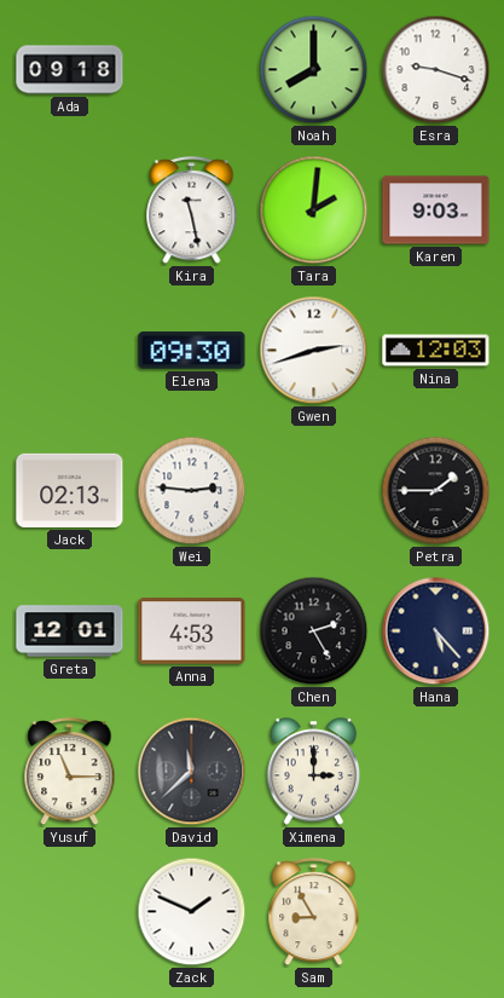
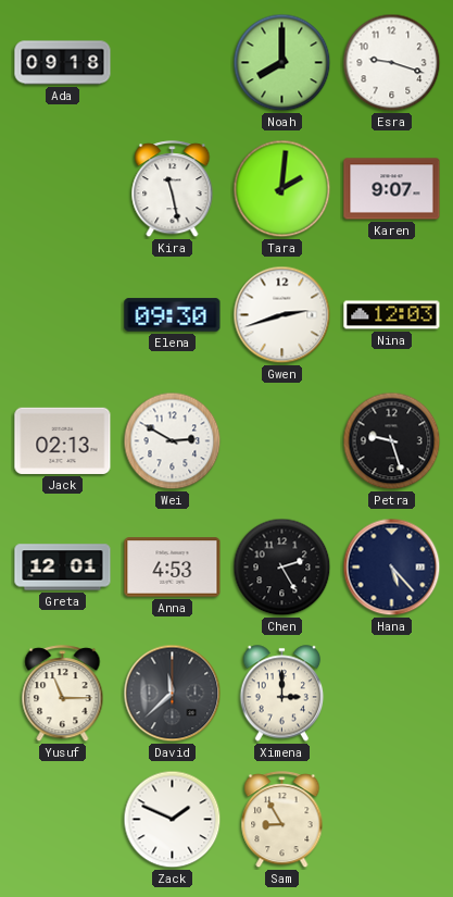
Karen: 9:03 -> 9:07
Wei: 2:46 -> 2:50
Petra: 1:45 -> 9:27
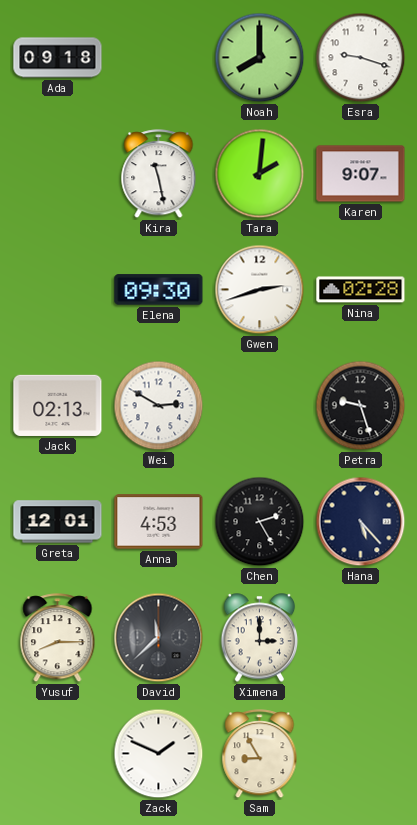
Nina: 12:03 -> 02:28
Yusuf: 11:15 -> 8:15
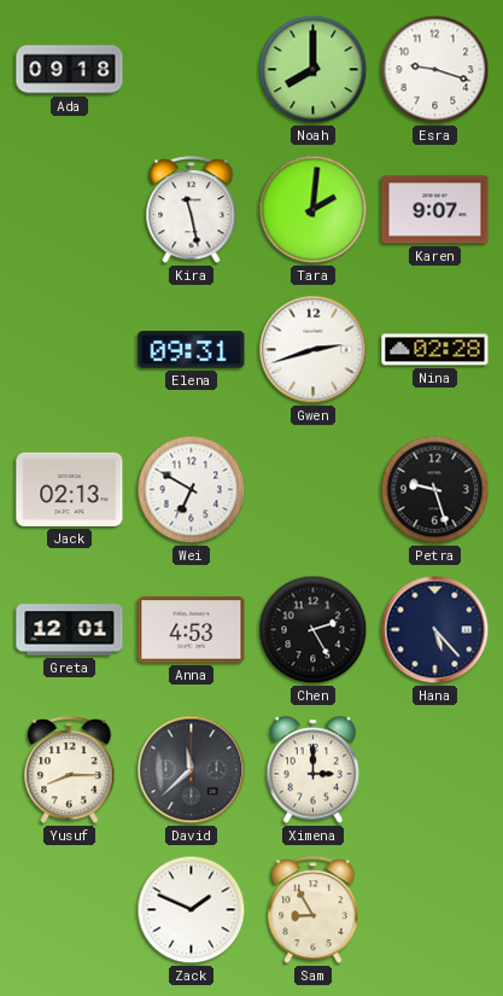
Elena: 09:30 -> 09:31
Wei: 2:50 -> 6:50
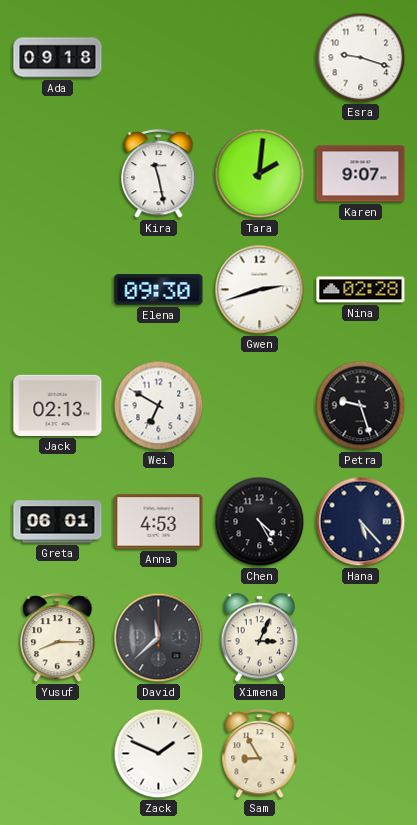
Noah: 8:00 -> none
Elena: 09:31 -> 09:30
Greta: 12:01 -> 06:01
Chen: 2:25 -> 4:25
Ximena: 3:00 -> 3:04
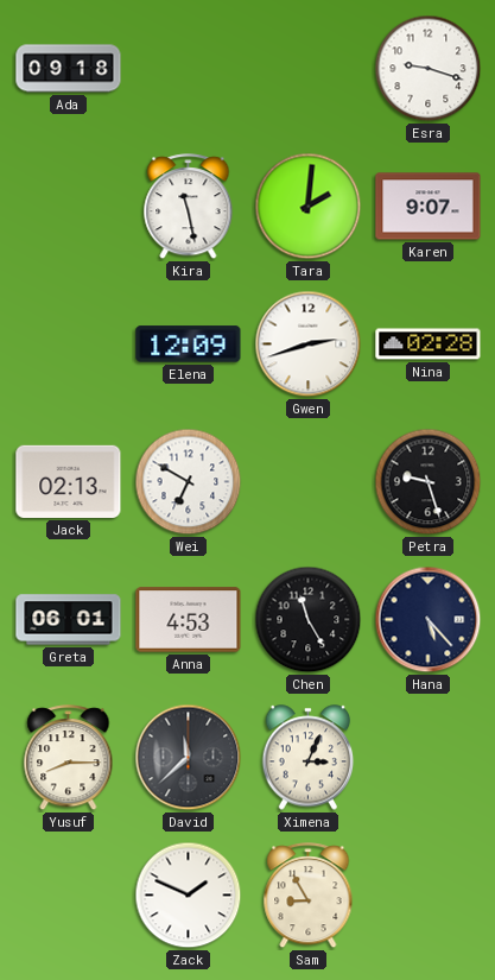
Elena: 09:30 -> 12:09
Chen: 4:25 -> 11:25
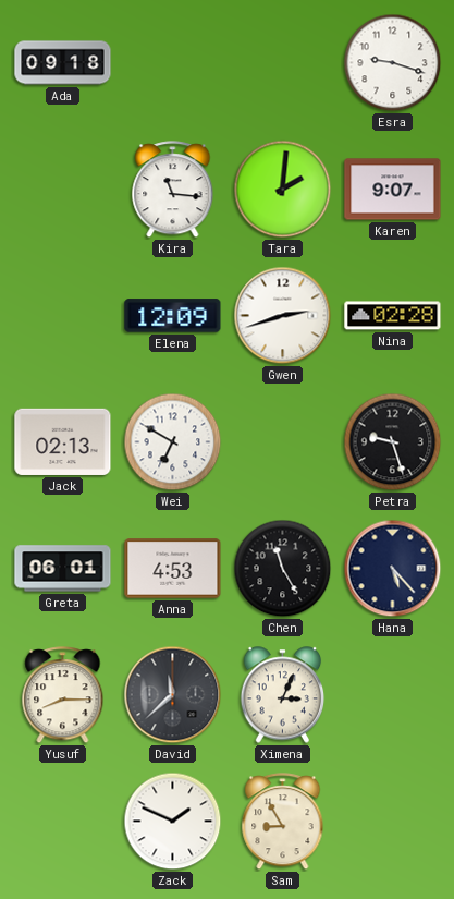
Kira: 11:28 -> 11:16
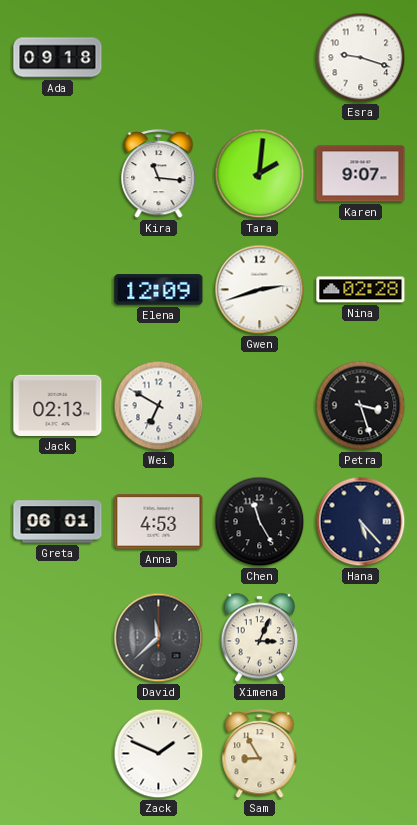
Petra: 9:27 -> 3:27
Yusuf: 8:15 -> none
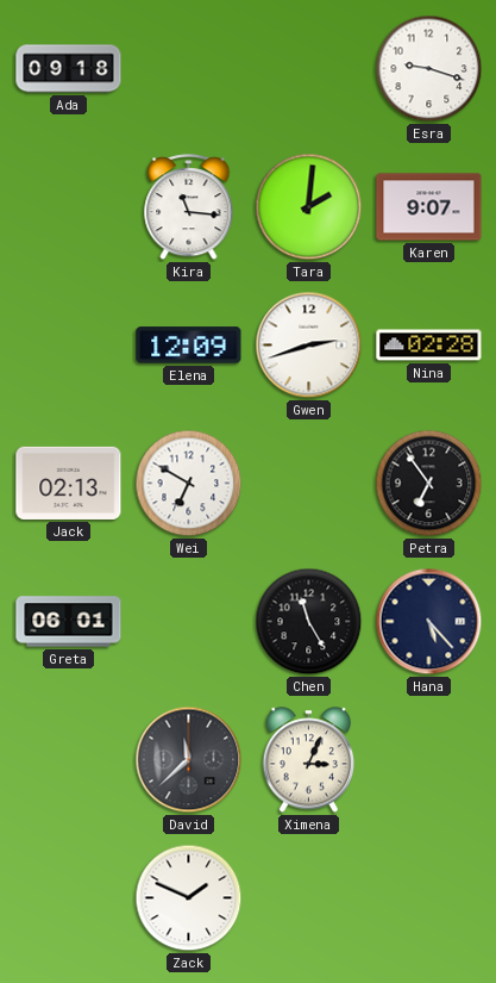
Petra: 3:27 -> 6:54
Anna: 4:53 -> none
Sam: 8:55 -> none
